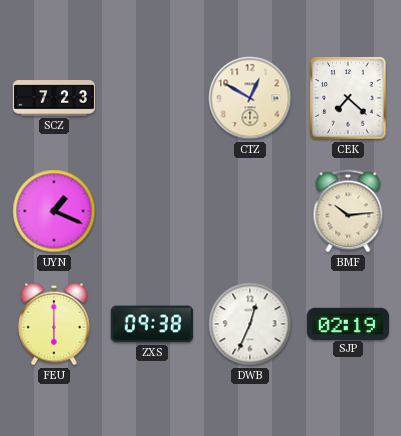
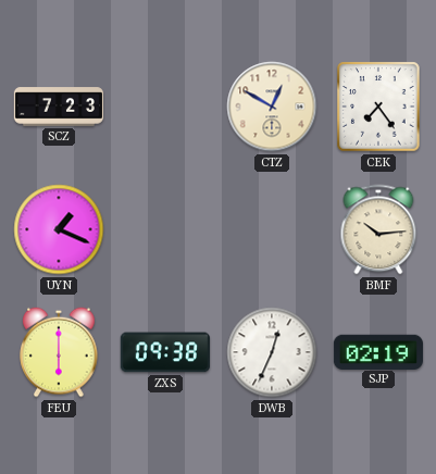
CEK: 7:22 -> 7:24
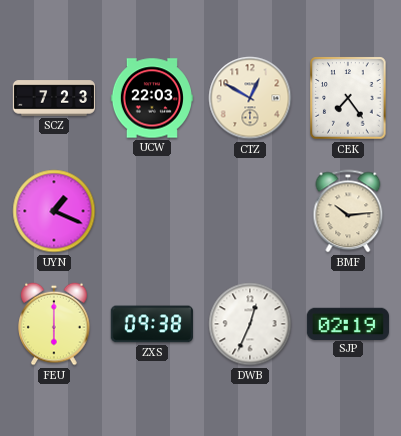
UCW: none -> 22:03
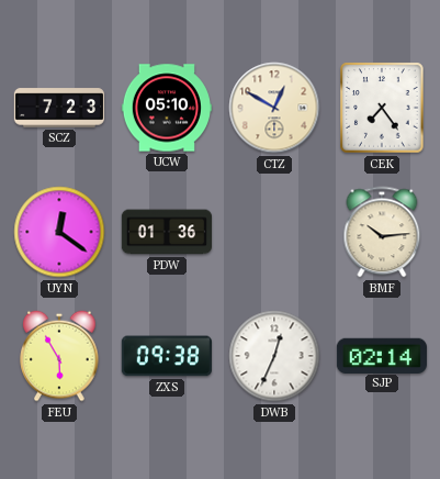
UCW: 22:03 -> 05:10
UYN: 1:19 -> 12:21
PDW: none -> 01:36
FEU: 6:00 -> 5:55
SJP: 02:19 -> 02:14
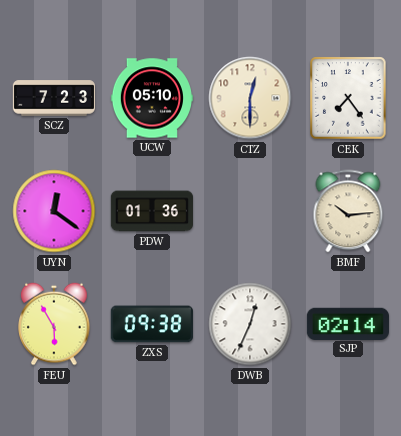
CTZ: 12:50 -> 12:30
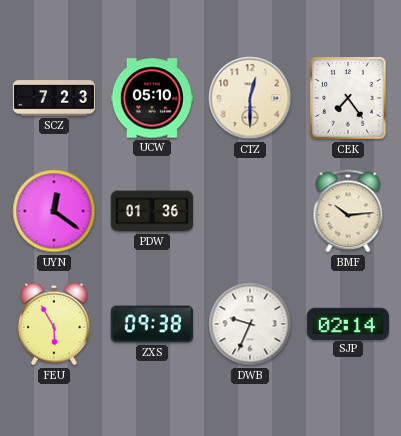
DWB: 12:34 -> 9:34
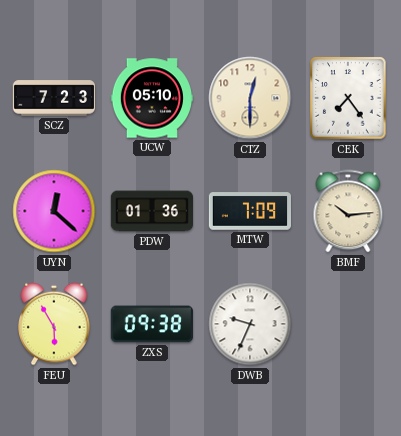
UYN: 12:21 -> 12:22
MTW: none -> 7:09
SJP: 02:14 -> none
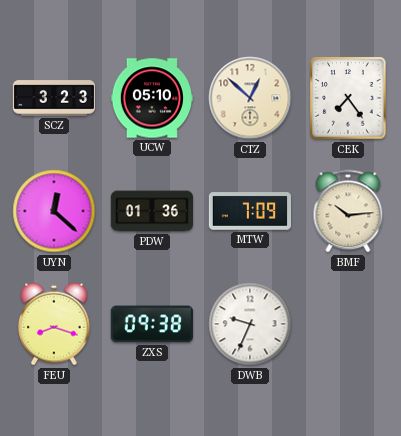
SCZ: 7:23 -> 3:23
CTZ: 12:30 -> 12:52
FEU: 5:55 -> 8:18
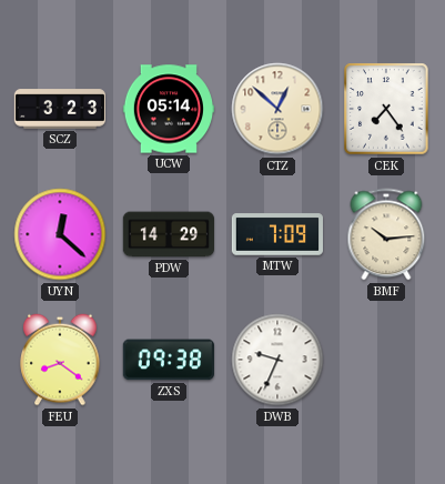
UCW: 05:10 -> 05:14
PDW: 01:36 -> 14:29
FEU: 8:18 -> 8:21
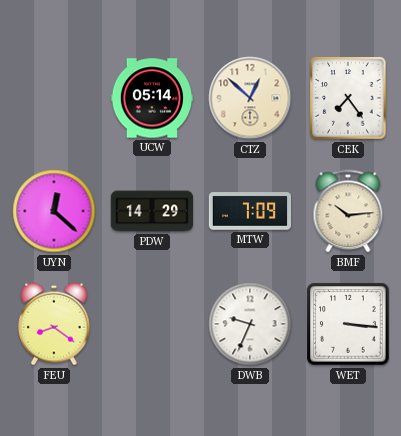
SCZ: 3:23 -> none
ZXS: 09:38 -> none
WET: none -> 3:16
